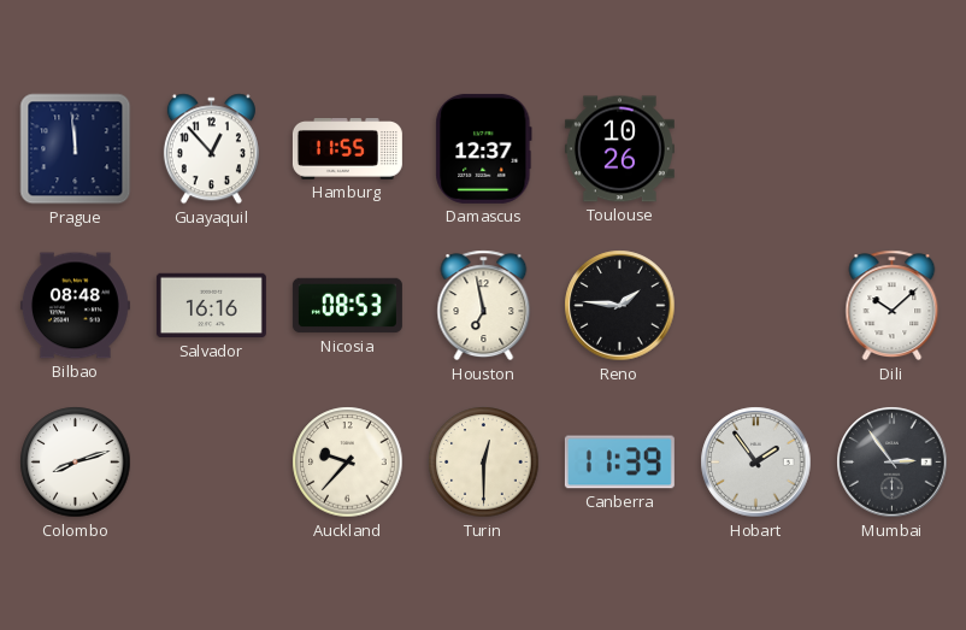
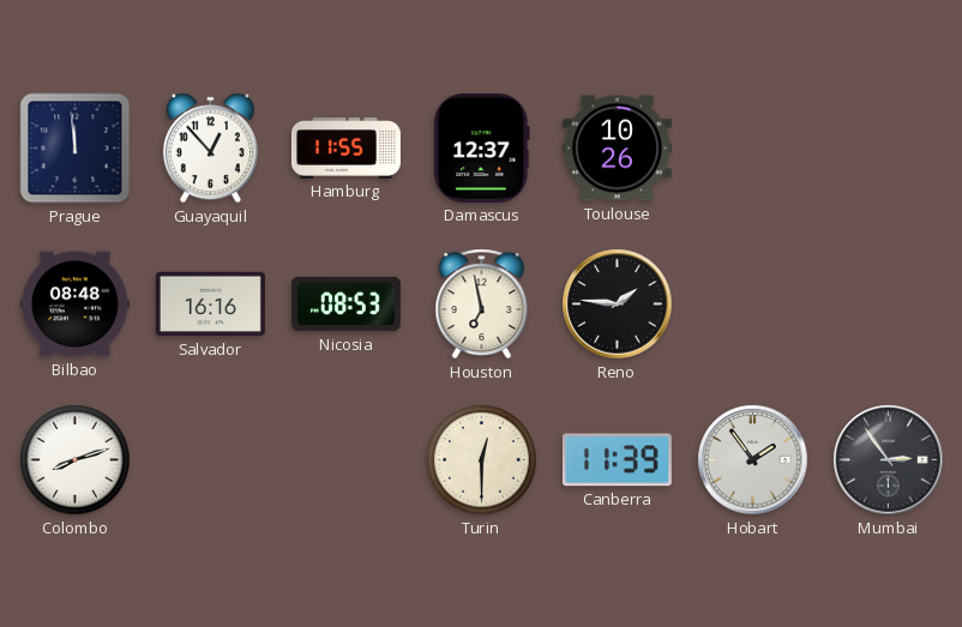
Dili: 10:08 -> none
Auckland: 9:37 -> none
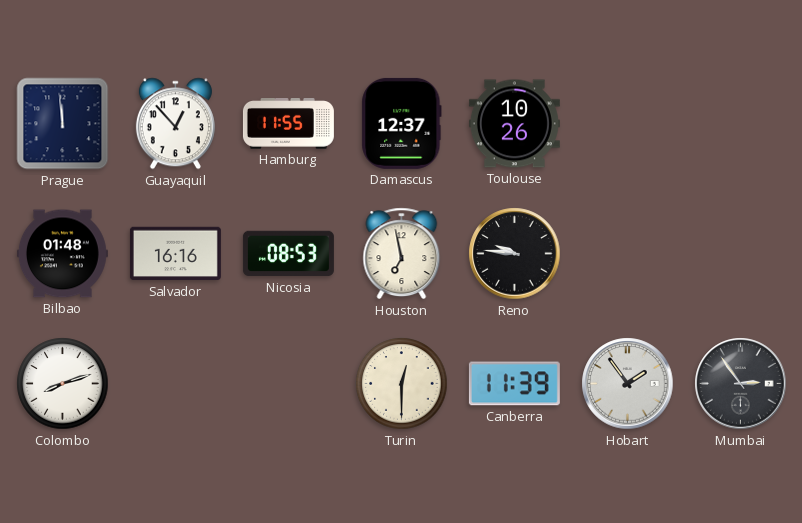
Bilbao: 08:48 -> 01:48
Reno: 1:46 -> 9:46
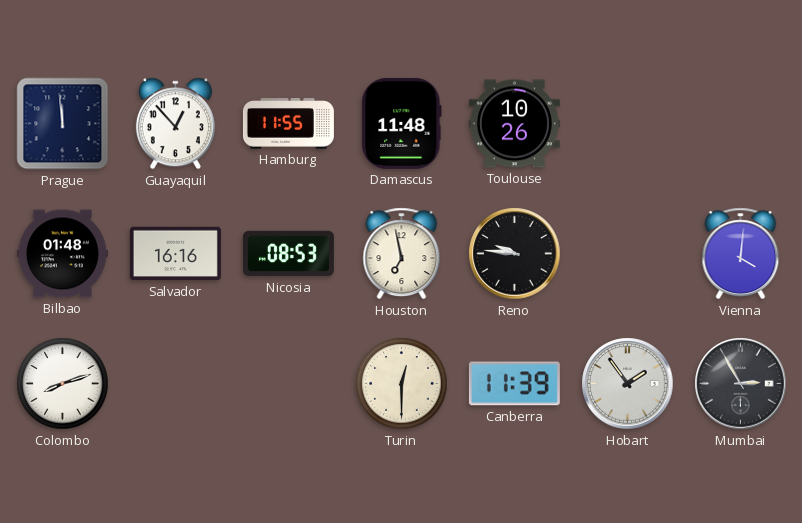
Damascus: 12:37 -> 11:48
Vienna: none -> 4:01
Mumbai: 2:54 -> 2:55
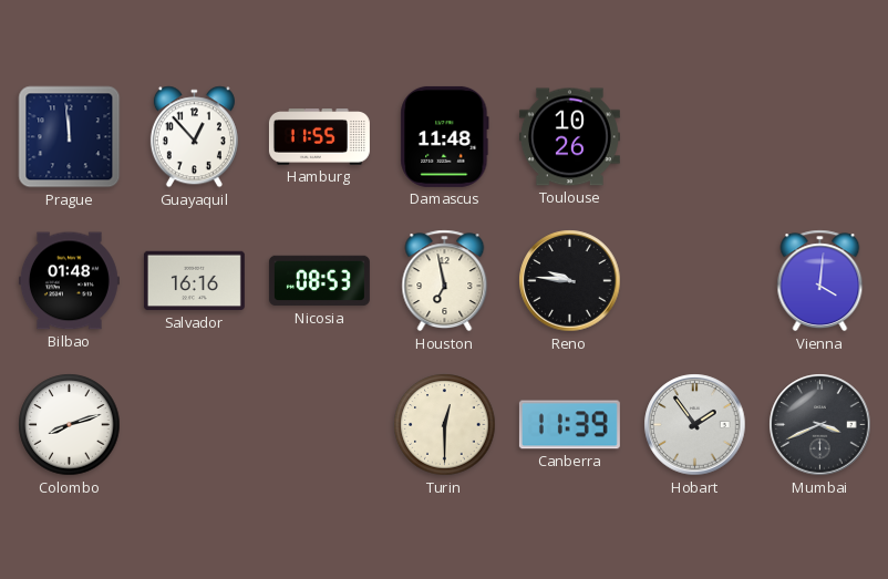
Mumbai: 2:55 -> 3:41
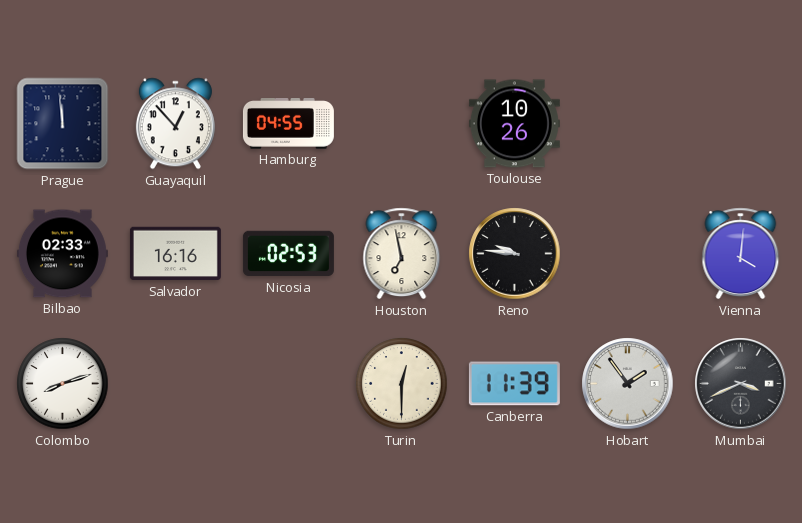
Hamburg: 11:55 -> 04:55
Damascus: 11:48 -> none
Bilbao: 01:48 -> 02:33
Nicosia: 08:53 -> 02:53
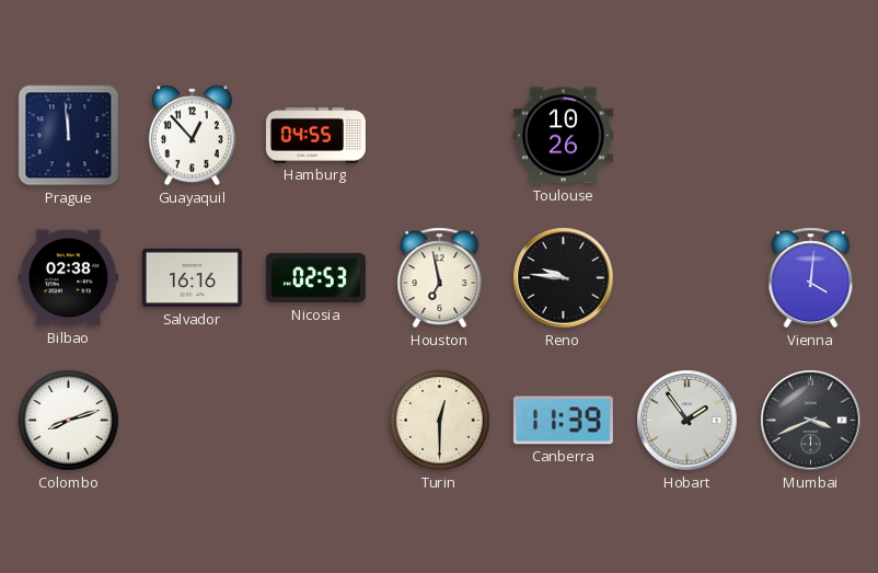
Bilbao: 02:33 -> 02:38
